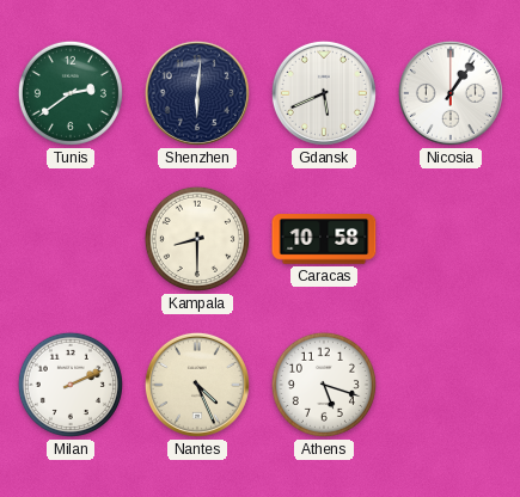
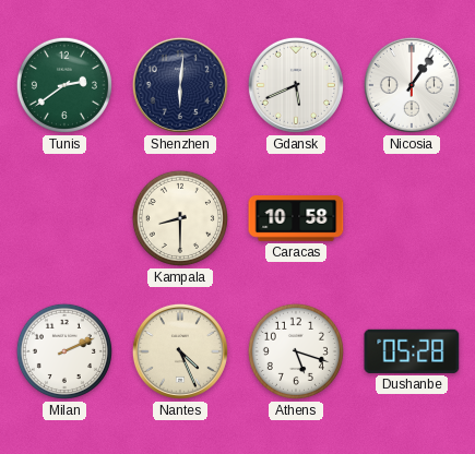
Dushanbe: none -> 05:28
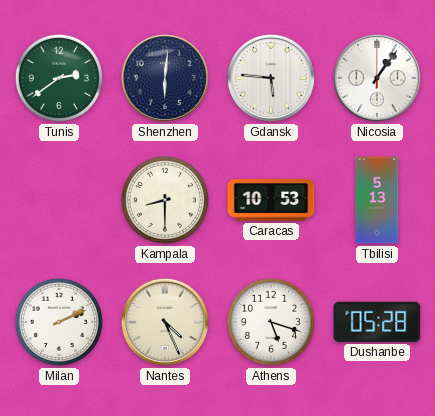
Gdansk: 5:41 -> 5:46
Caracas: 10:58 -> 10:53
Tbilisi: none -> 5:13
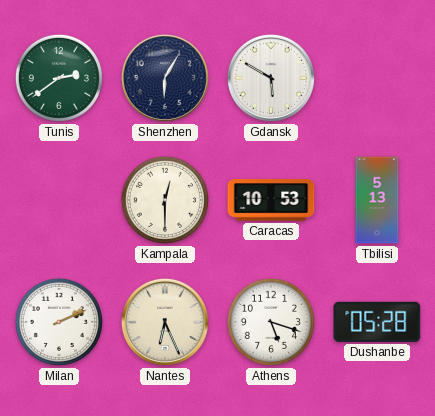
Shenzhen: 6:01 -> 6:05
Gdansk: 5:46 -> 5:50
Nicosia: 1:06 -> none
Kampala: 8:30 -> 12:30
Nantes: 4:26 -> 6:26
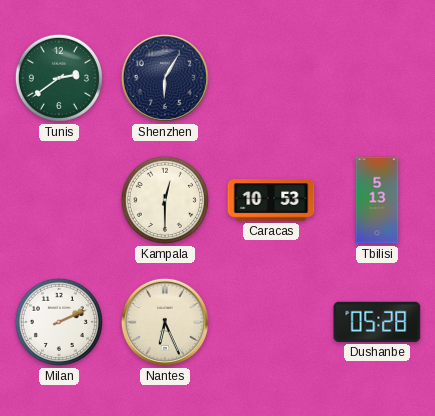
Gdansk: 5:50 -> none
Athens: 5:18 -> none
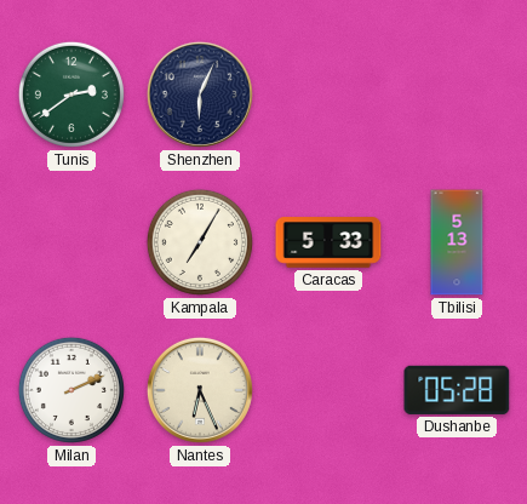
Shenzhen: 6:05 -> 6:04
Kampala: 12:30 -> 7:05
Caracas: 10:53 -> 5:33
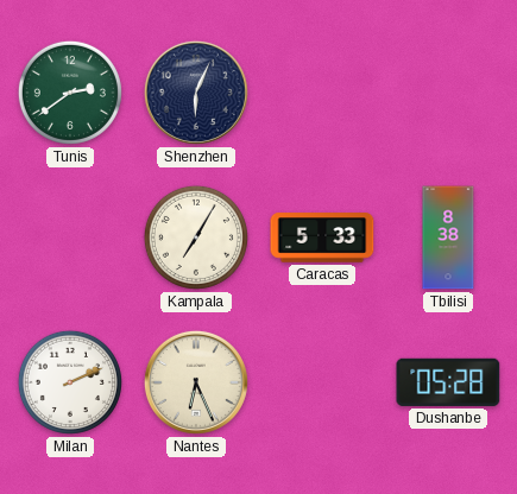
Tbilisi: 5:13 -> 8:38
